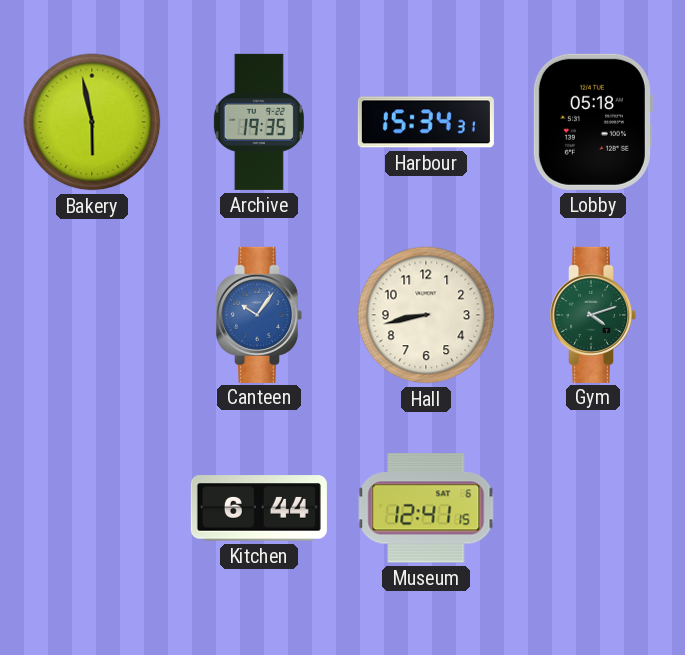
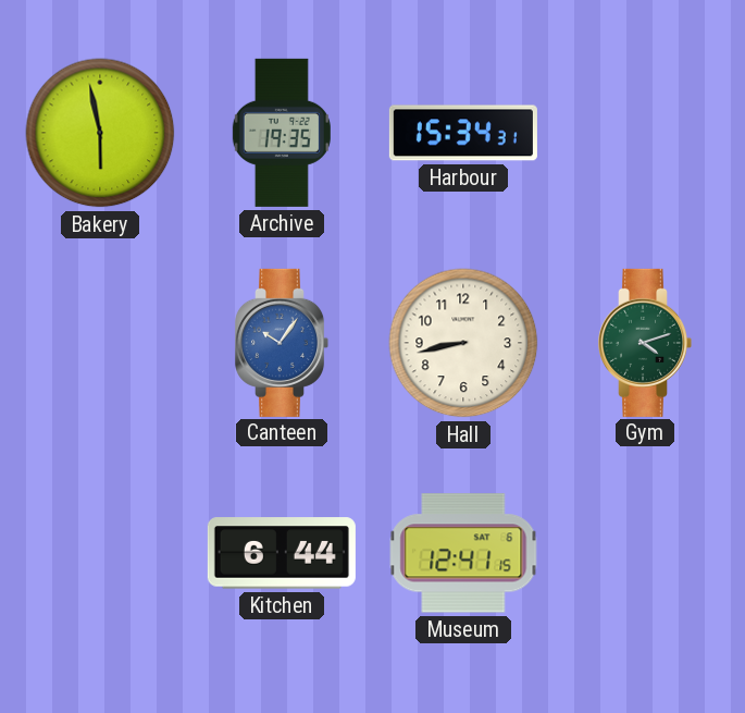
Lobby: 05:18 -> none
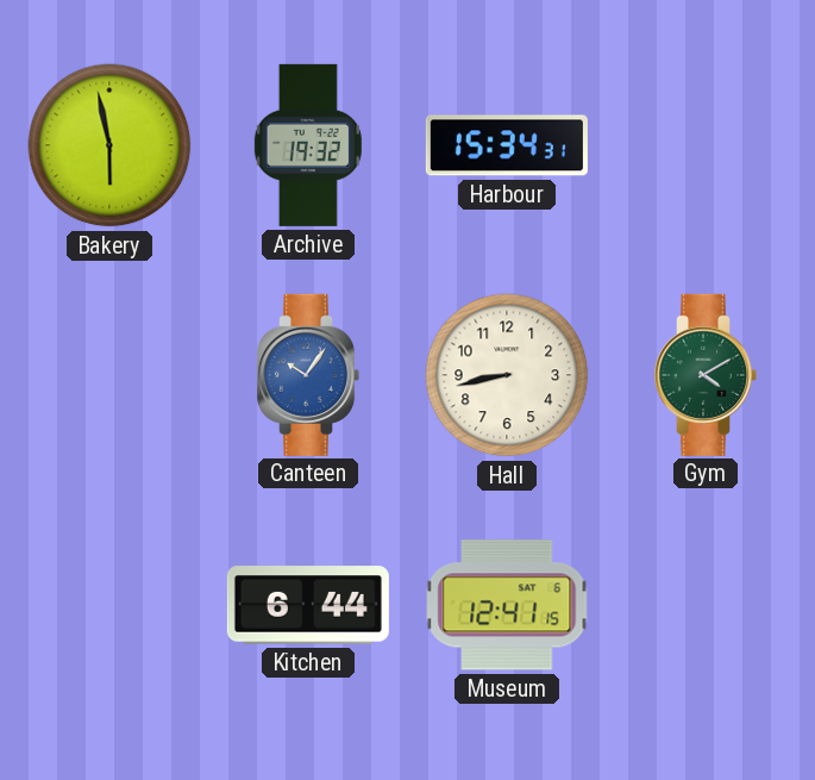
Archive: 19:35 -> 19:32
Gym: 4:12 -> 4:10
